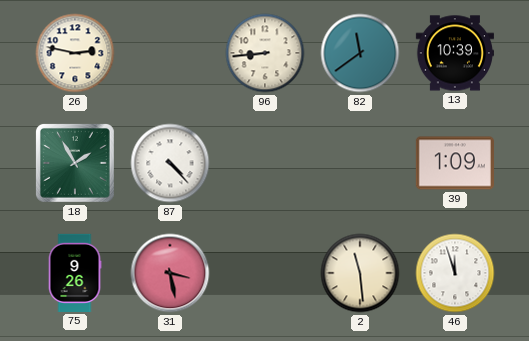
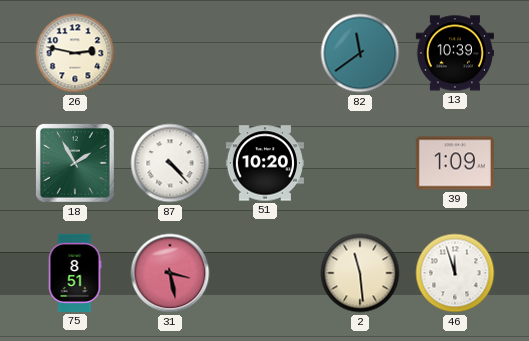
96: 8:44 -> none
51: none -> 10:20
75: 9:26 -> 8:51
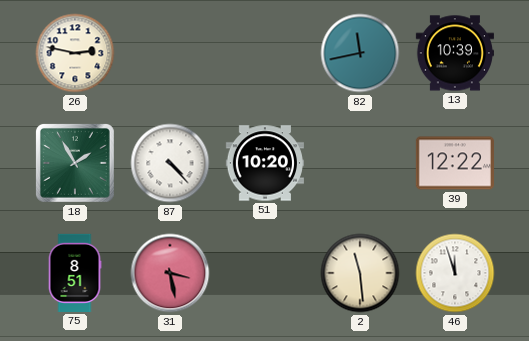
82: 11:39 -> 11:43
39: 1:09 -> 12:22
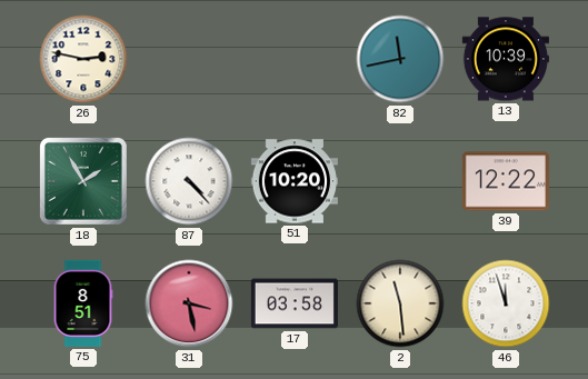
17: none -> 03:58
